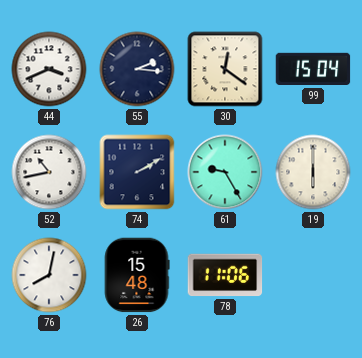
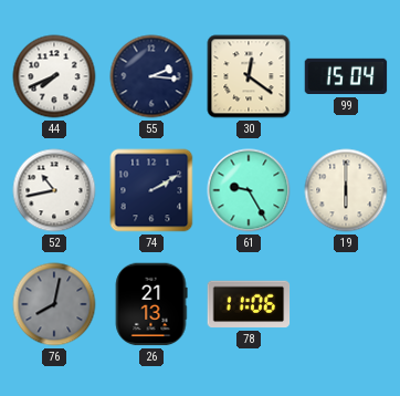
44: 3:41 -> 7:41
76 dial: white -> grey
26: 15:48 -> 21:13
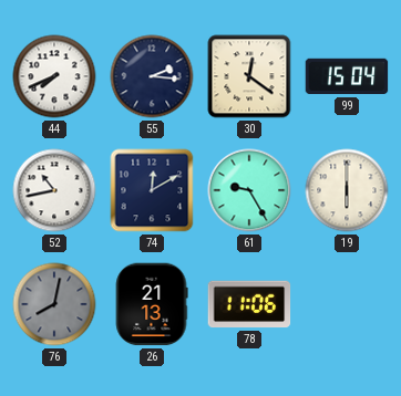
74: 2:10 -> 12:10
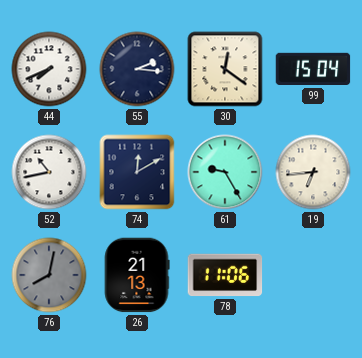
19: 6:00 -> 6:44
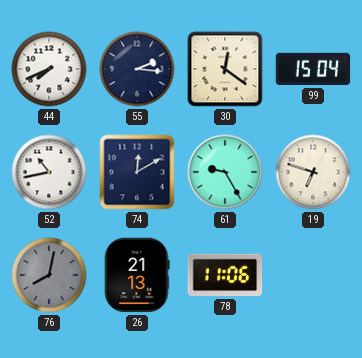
19: 6:44 -> 6:48
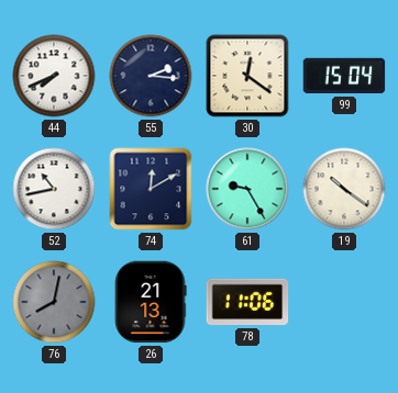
19: 6:48 -> 10:21
